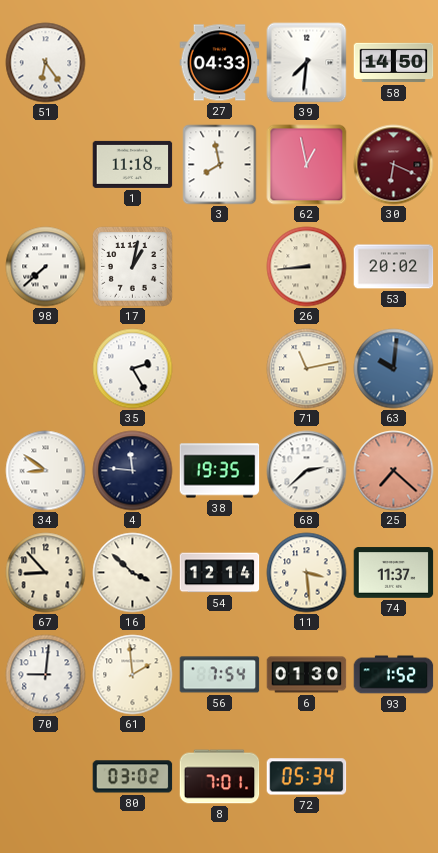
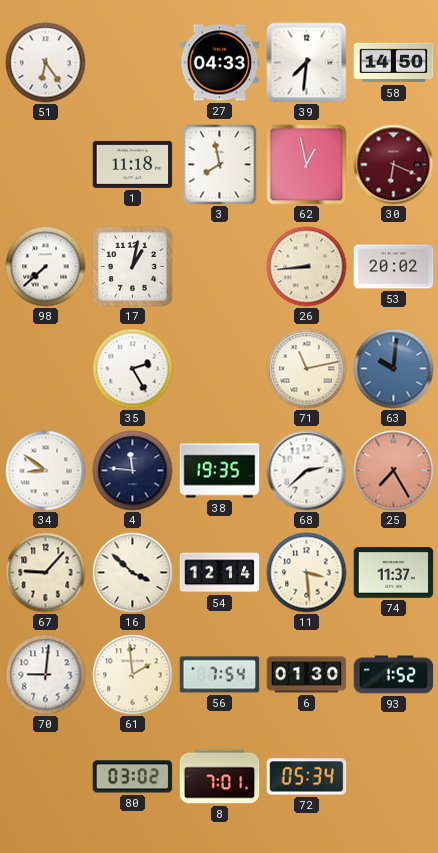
25: 7:22 -> 7:25
67: 8:53 -> 9:07
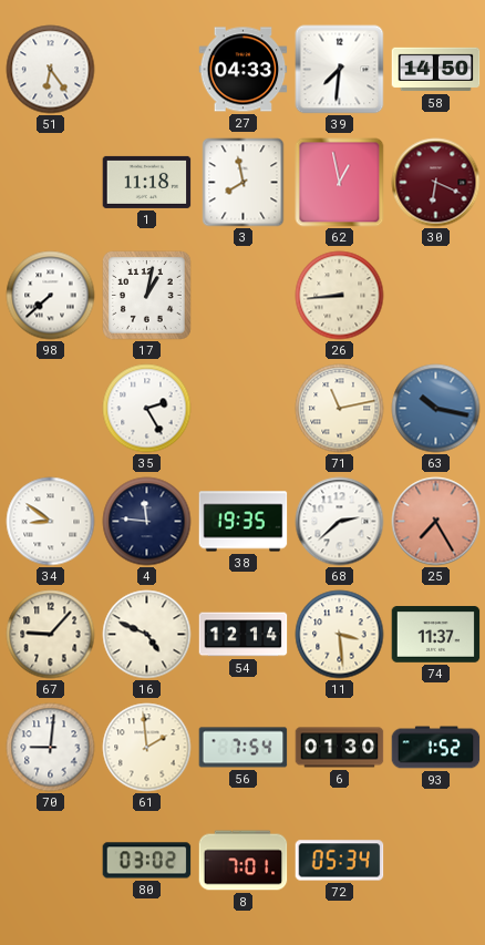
53: 20:02 -> none
63: 10:01 -> 10:17
16: 3:52 -> 4:49
